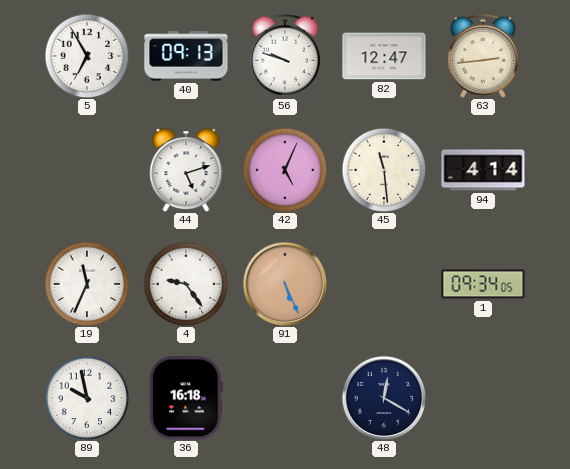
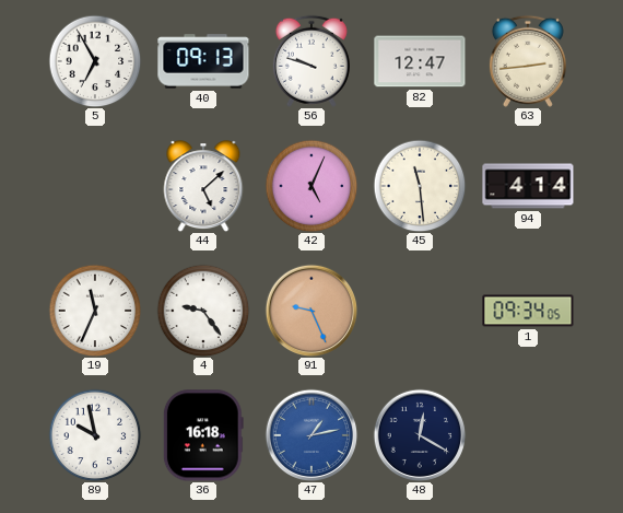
44: 5:12 -> 5:08
91: 5:26 -> 9:26
47: none -> 1:13
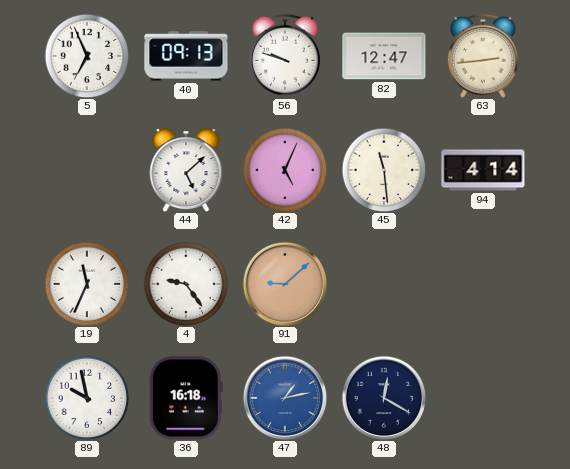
5: 6:55 -> 6:56
91: 9:26 -> 9:08
1: 09:34 -> none
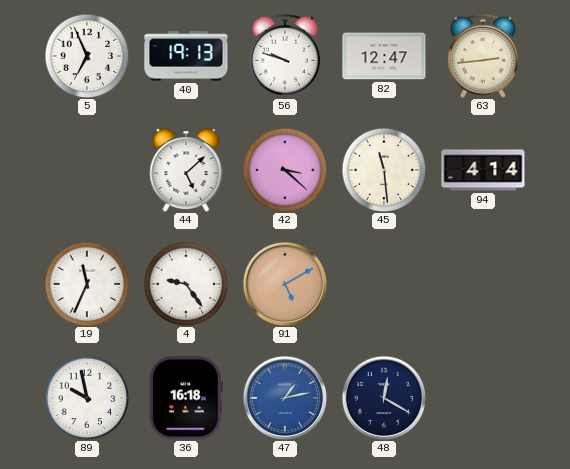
40: 09:13 -> 19:13
42: 5:04 -> 3:22
91: 9:08 -> 5:10
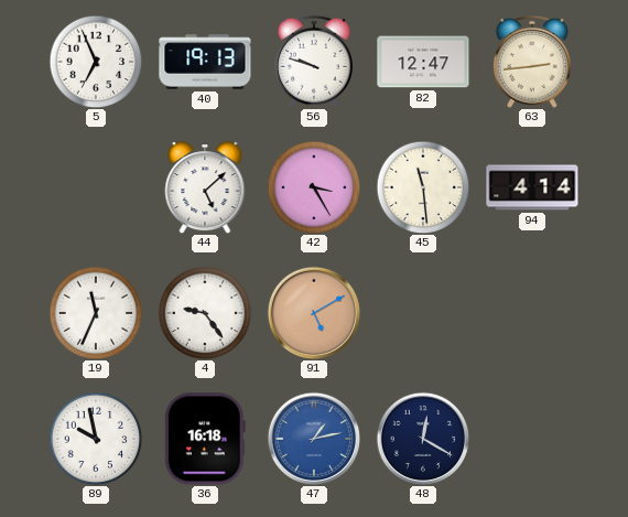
42: 3:22 -> 3:25
